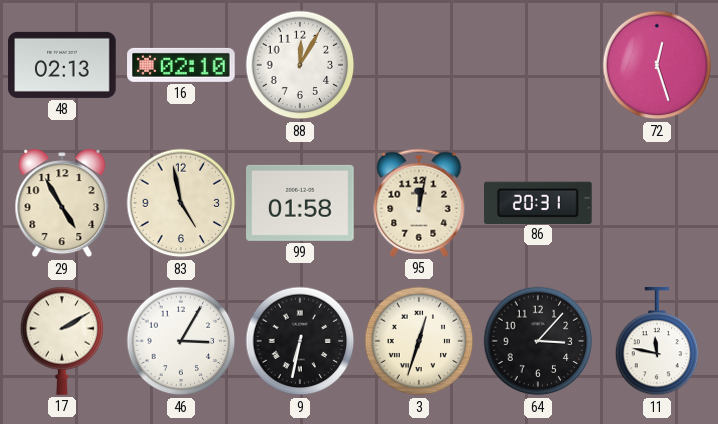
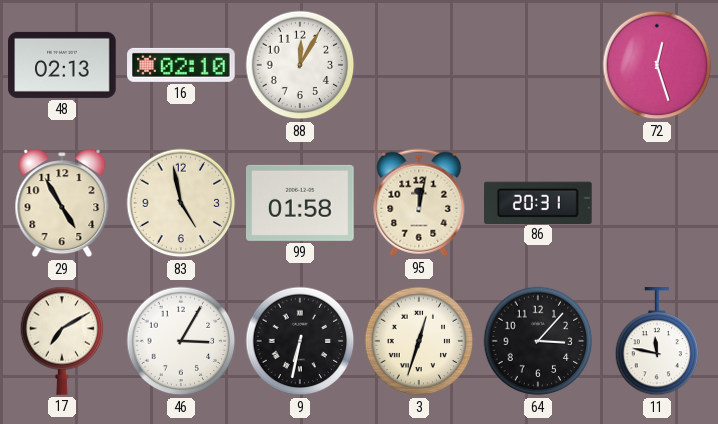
17: 2:10 -> 7:10
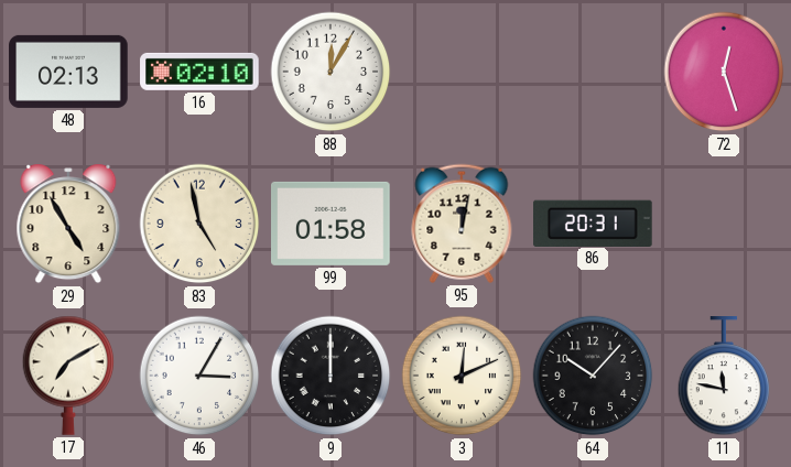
9: 6:32 -> 12:00
3: 12:33 -> 12:11
64: 3:07 -> 10:07
